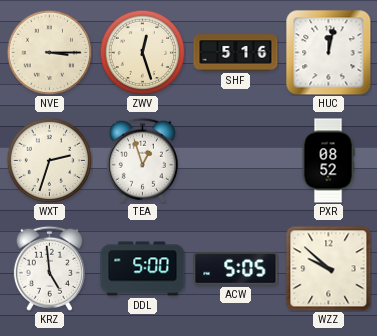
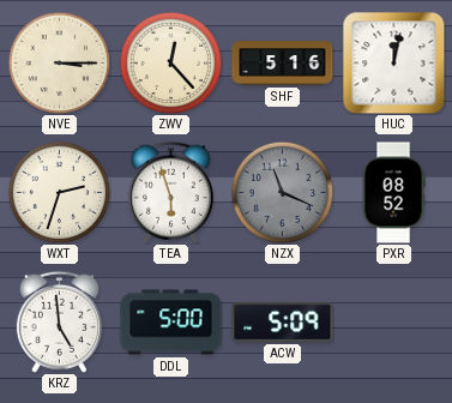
ZWV: 12:27 -> 12:23
TEA: 12:57 -> 5:57
NZX: none -> 11:19
ACW: 5:05 -> 5:09
WZZ: 9:52 -> none
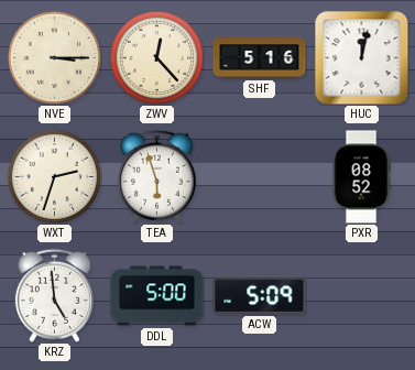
NZX: 11:19 -> none
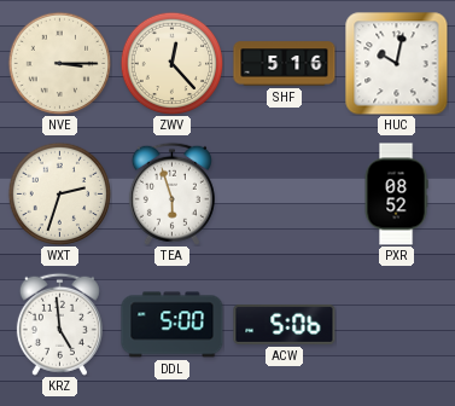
HUC: 12:02 -> 10:02
ACW: 5:09 -> 5:06
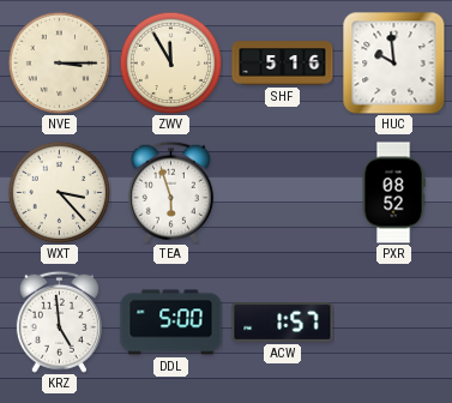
ZWV: 12:23 -> 11:55
HUC: 10:02 -> 9:59
WXT: 2:33 -> 3:23
ACW: 5:06 -> 1:57
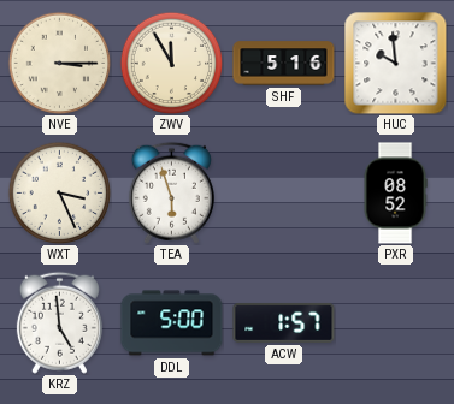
WXT: 3:23 -> 3:26
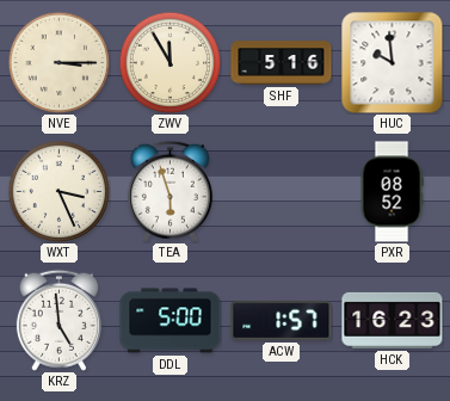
HCK: none -> 16:23
